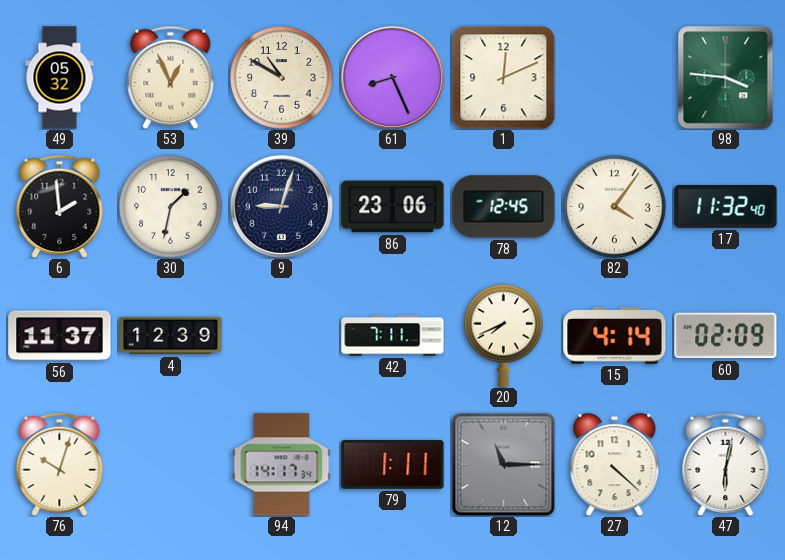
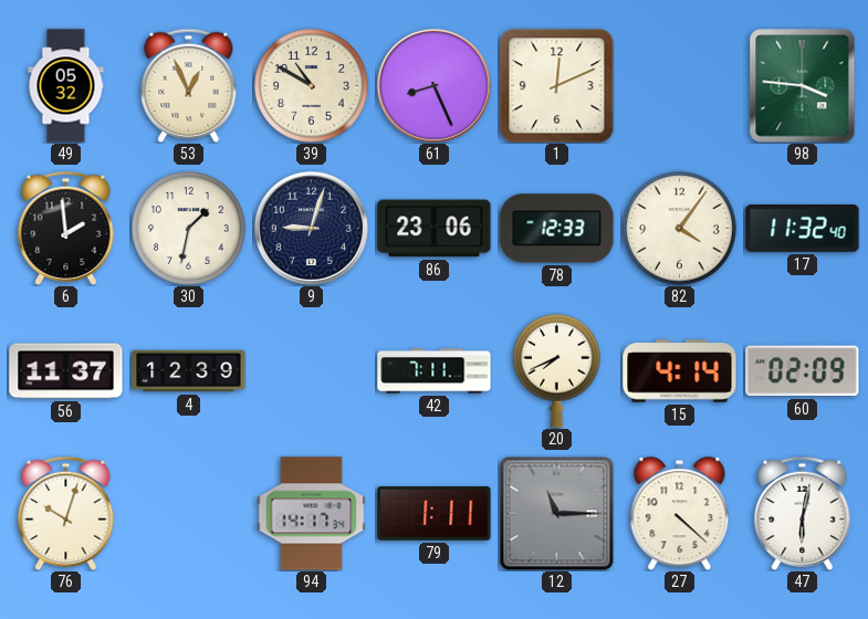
78: 12:45 -> 12:33
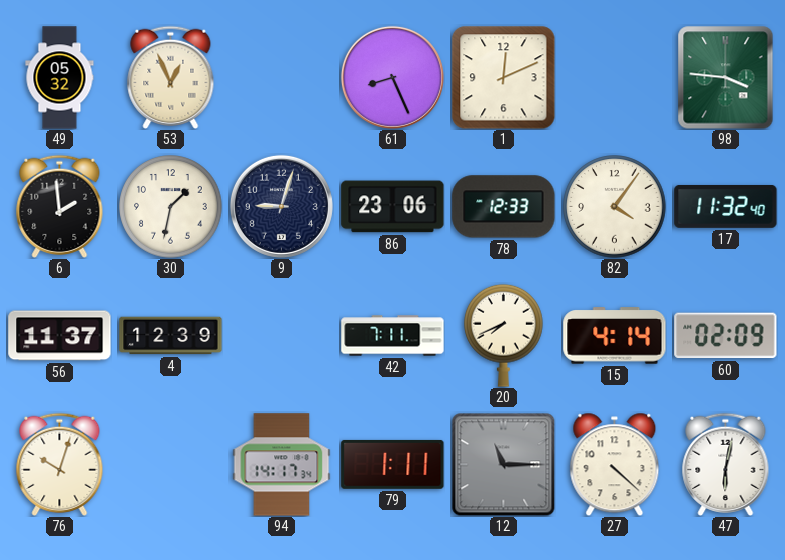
39: 10:50 -> none
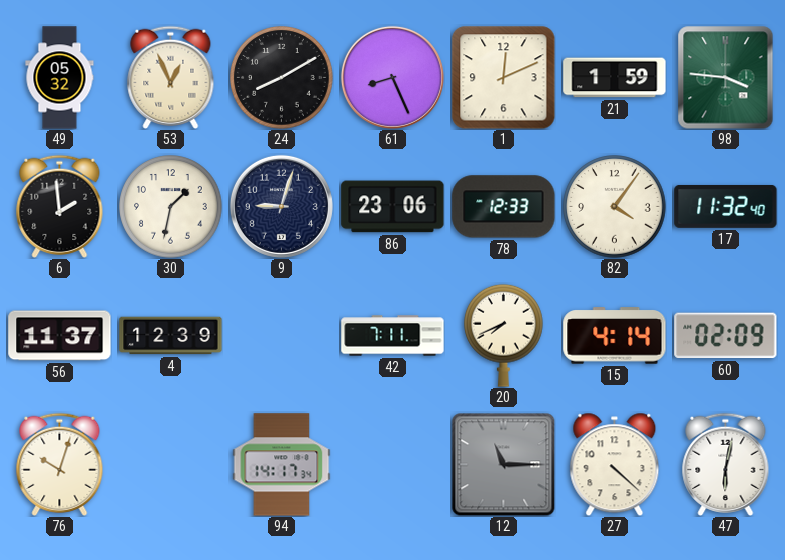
24: none -> 8:10
21: none -> 1:59
79: 1:11 -> none
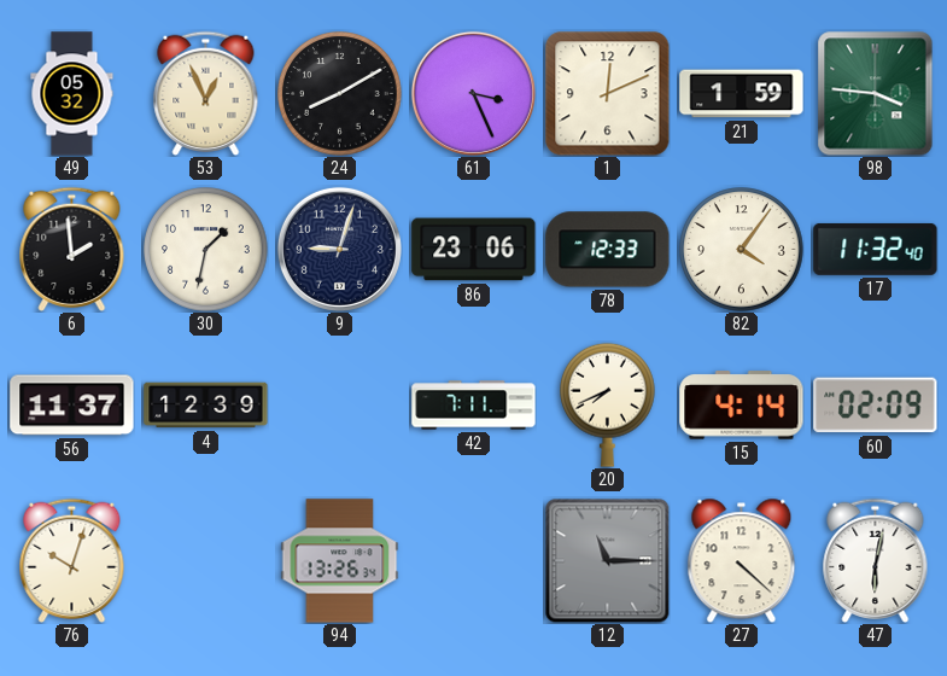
61: 8:26 -> 3:26
94: 14:17 -> 13:26
